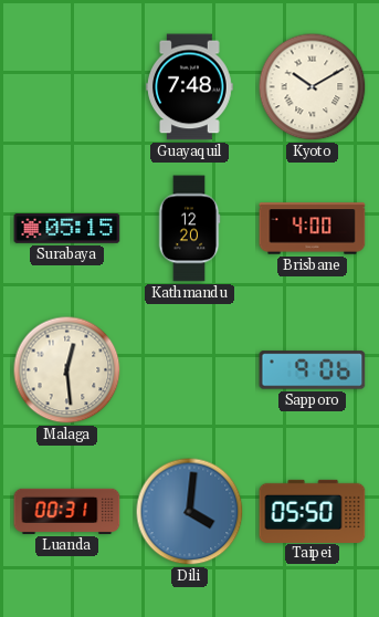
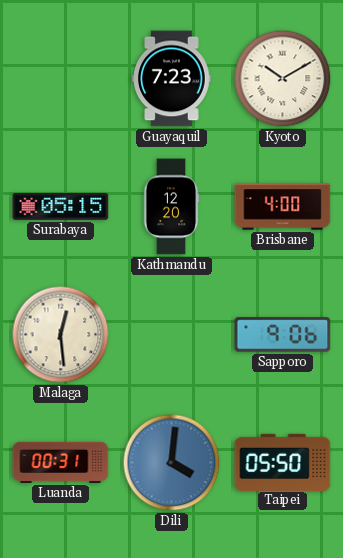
Guayaquil: 7:48 -> 7:23
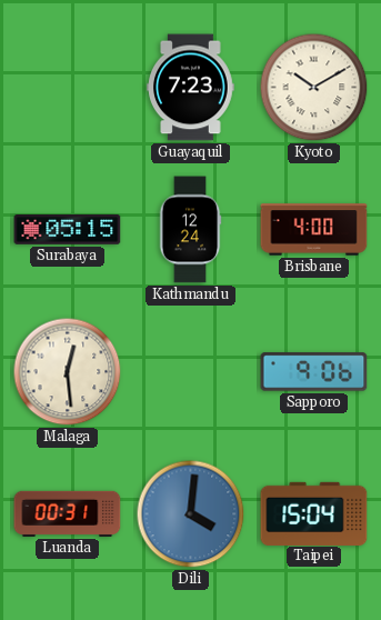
Kathmandu: 12:20 -> 12:24
Taipei: 05:50 -> 15:04
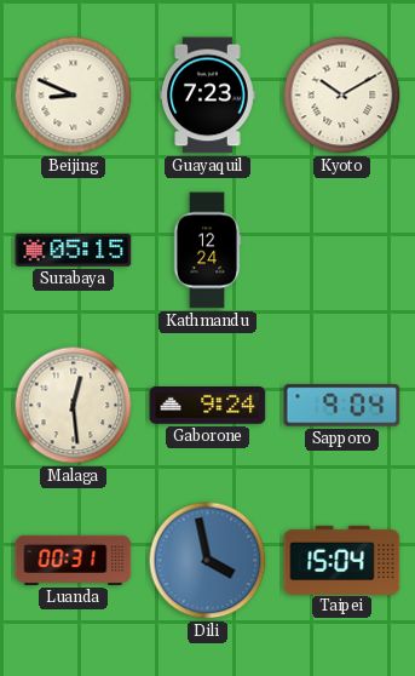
Beijing: none -> 8:49
Brisbane: 4:00 -> none
Gaborone: none -> 9:24
Sapporo: 9:06 -> 9:04
Dili: 4:01 -> 3:58
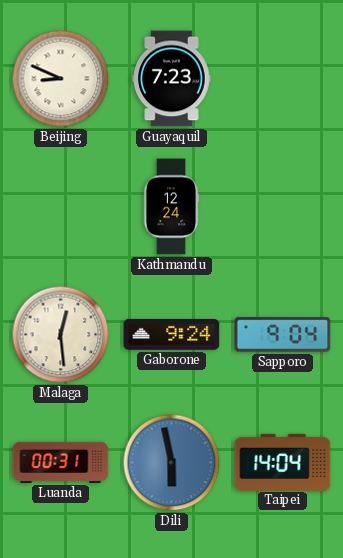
Kyoto: 10:10 -> none
Surabaya: 05:15 -> none
Dili: 3:58 -> 5:58
Taipei: 15:04 -> 14:04
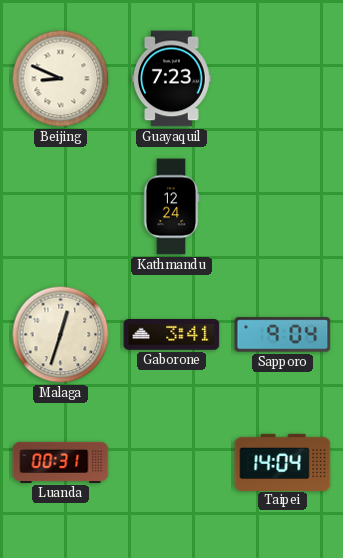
Malaga: 12:29 -> 12:33
Gaborone: 9:24 -> 3:41
Dili: 5:58 -> none
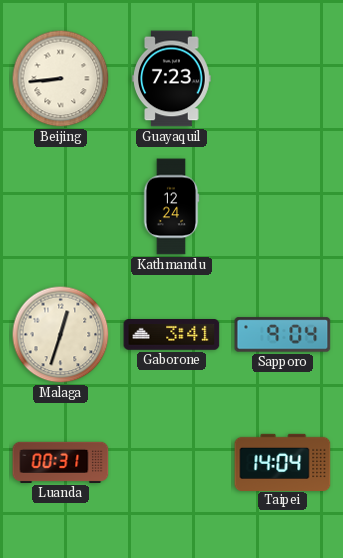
Beijing: 8:49 -> 8:44
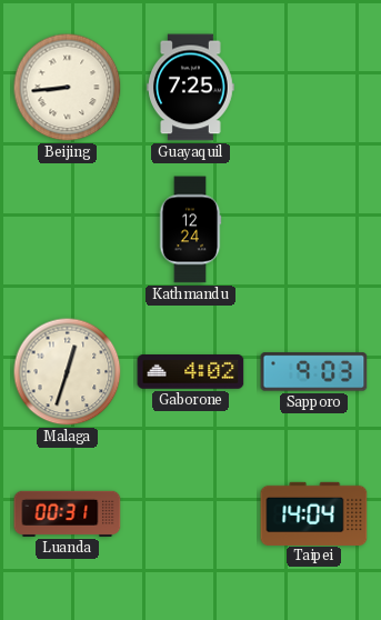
Guayaquil: 7:23 -> 7:25
Gaborone: 3:41 -> 4:02
Sapporo: 9:04 -> 9:03
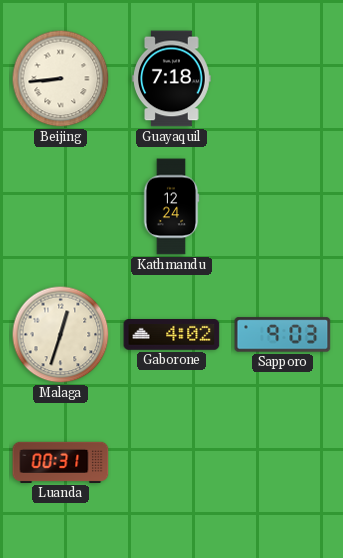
Guayaquil: 7:25 -> 7:18
Taipei: 14:04 -> none
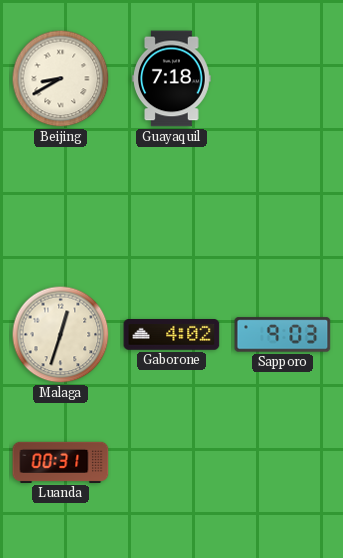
Beijing: 8:44 -> 8:40
Kathmandu: 12:24 -> none
